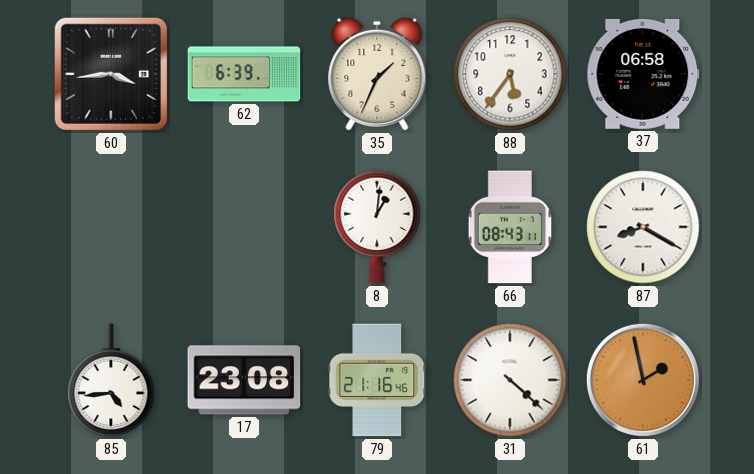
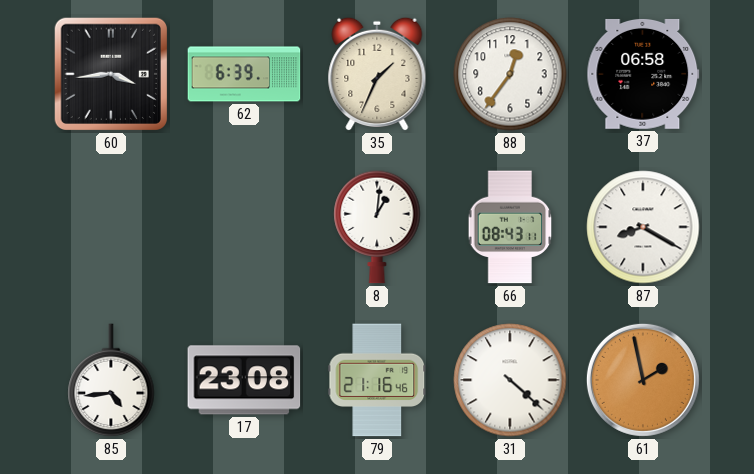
88: 5:36 -> 12:36
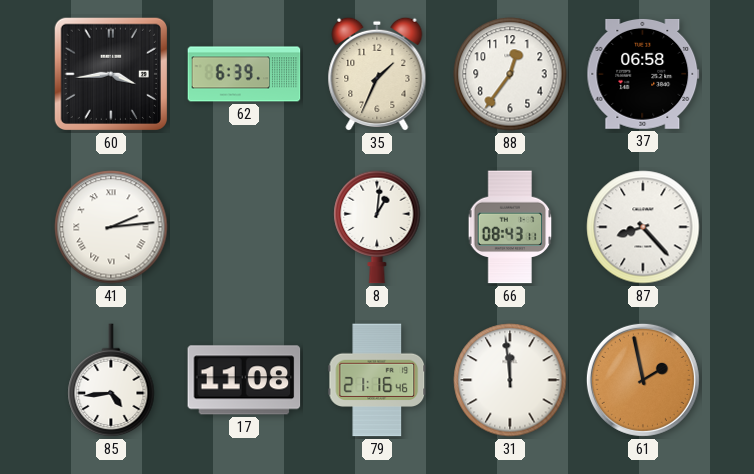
41: none -> 2:14
87: 8:20 -> 8:23
17: 23:08 -> 11:08
31: 4:22 -> 11:59
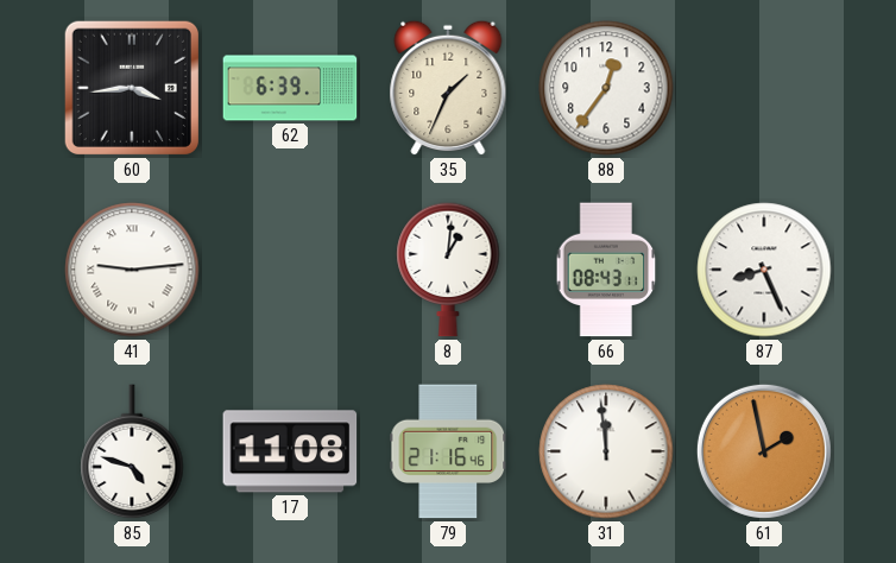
37: 06:58 -> none
41: 2:14 -> 9:14
87: 8:23 -> 8:26
85: 4:44 -> 4:48
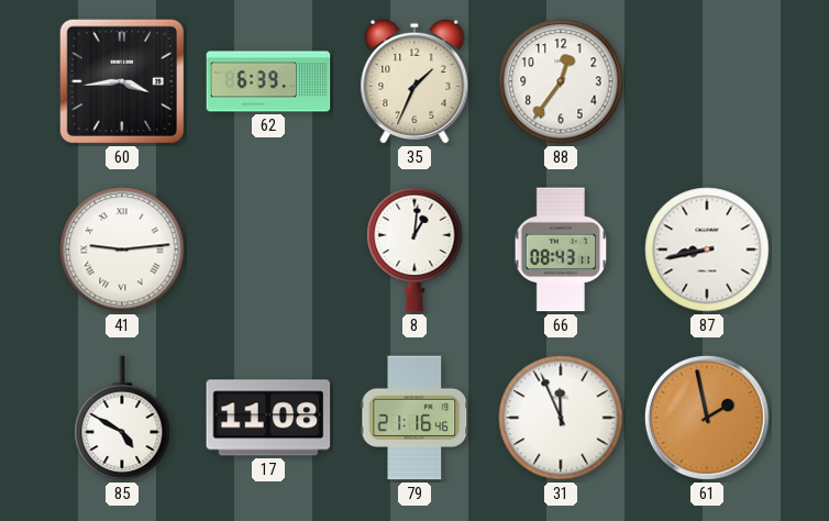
87: 8:26 -> 8:43
85: 4:48 -> 4:50
31: 11:59 -> 11:56
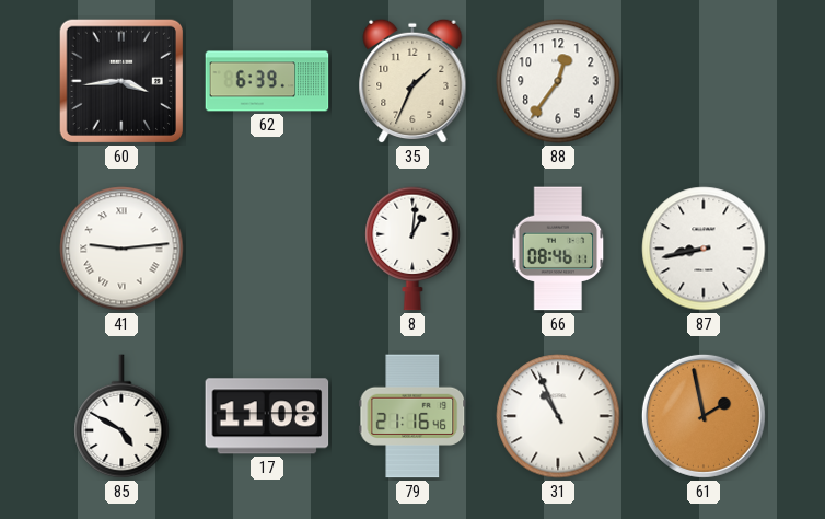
66: 08:43 -> 08:46
31: 11:56 -> 10:56
